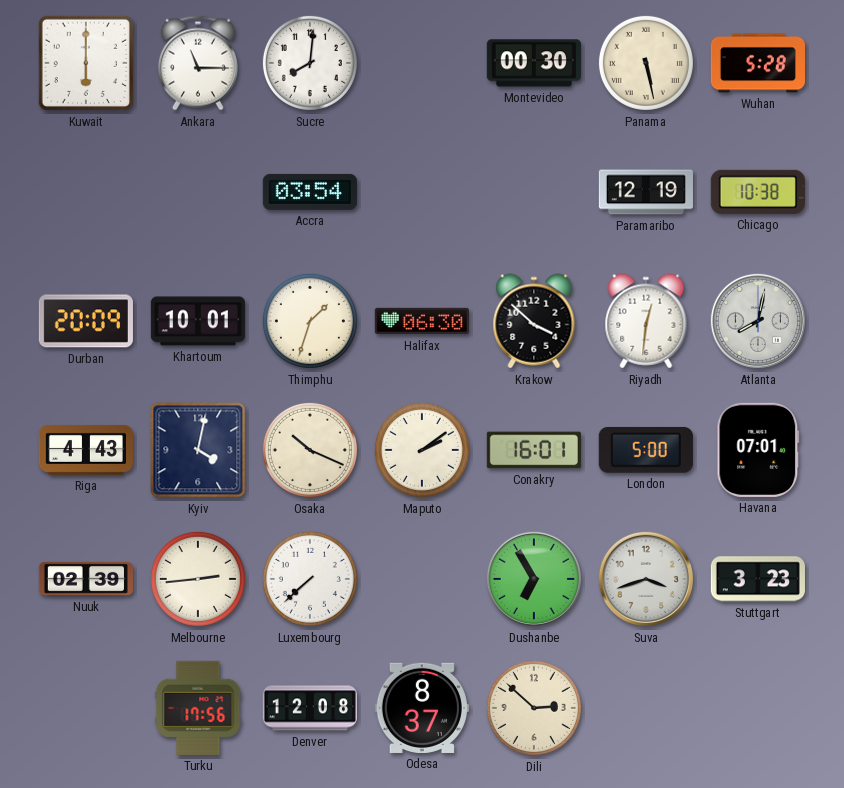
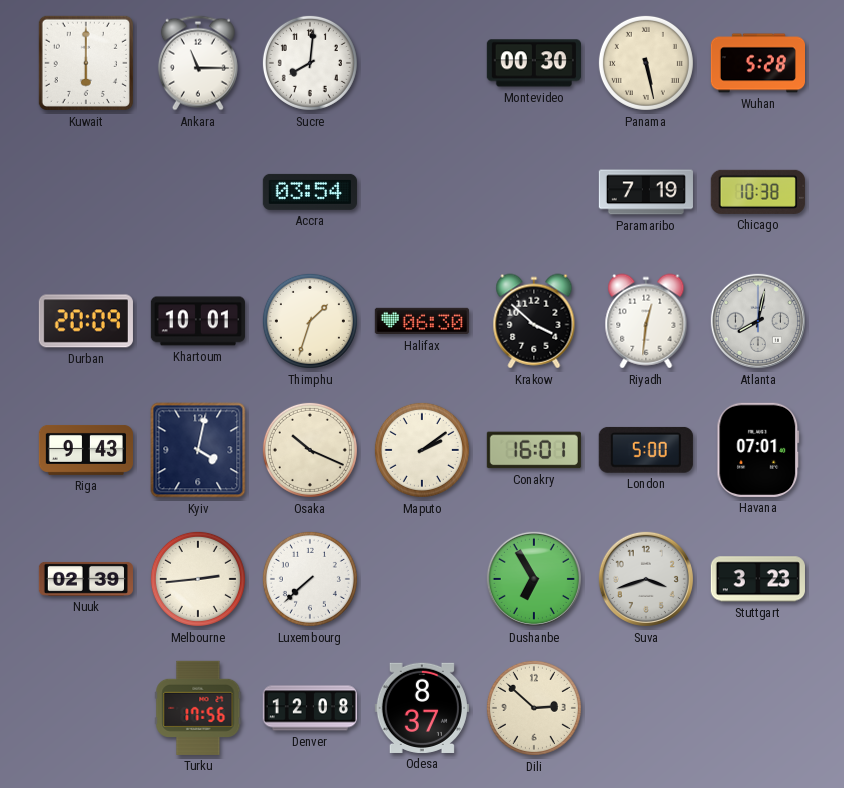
Paramaribo: 12:19 -> 7:19
Riga: 4:43 -> 9:43
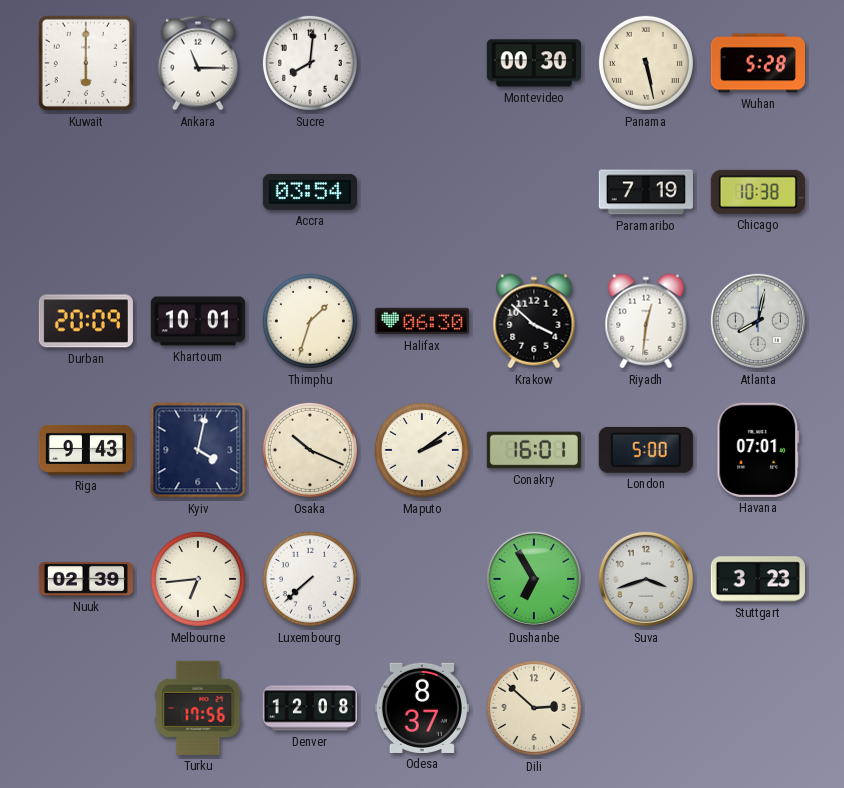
Melbourne: 2:44 -> 6:44
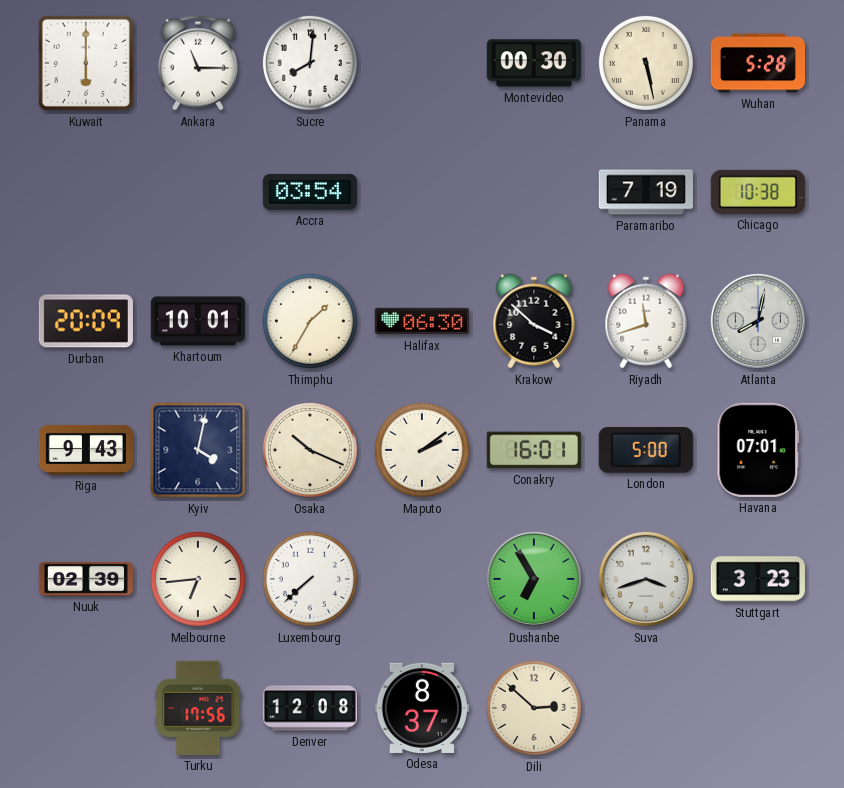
Thimphu: 1:33 -> 1:35
Riyadh: 12:31 -> 11:42
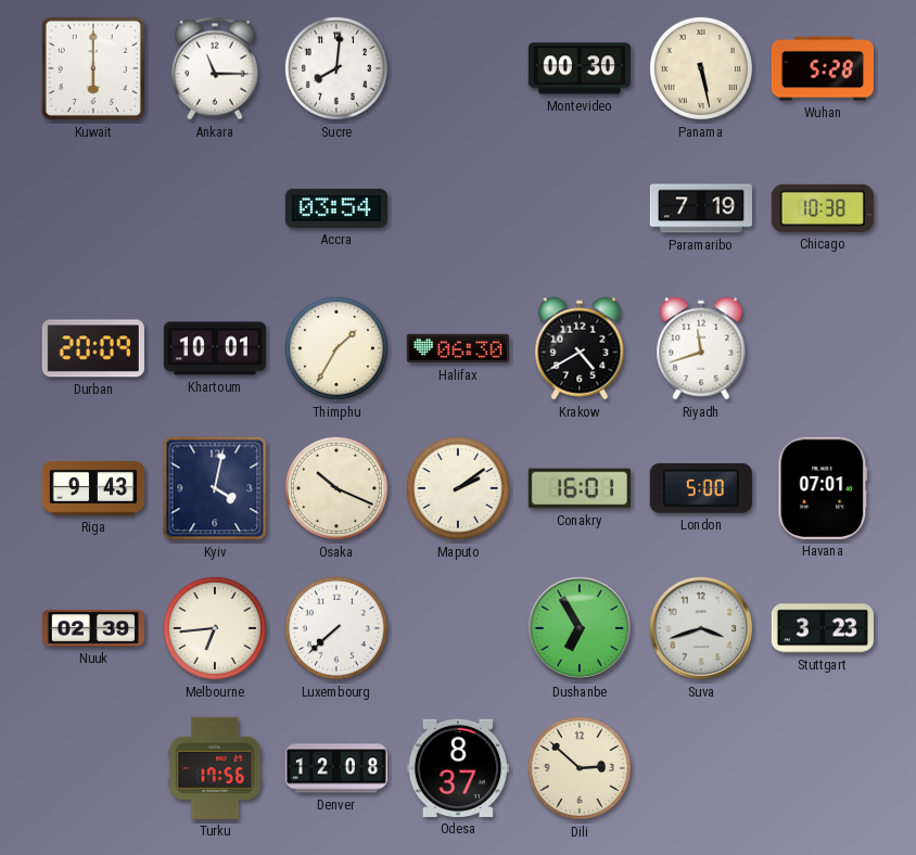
Krakow: 3:52 -> 4:40
Atlanta: 8:02 -> none
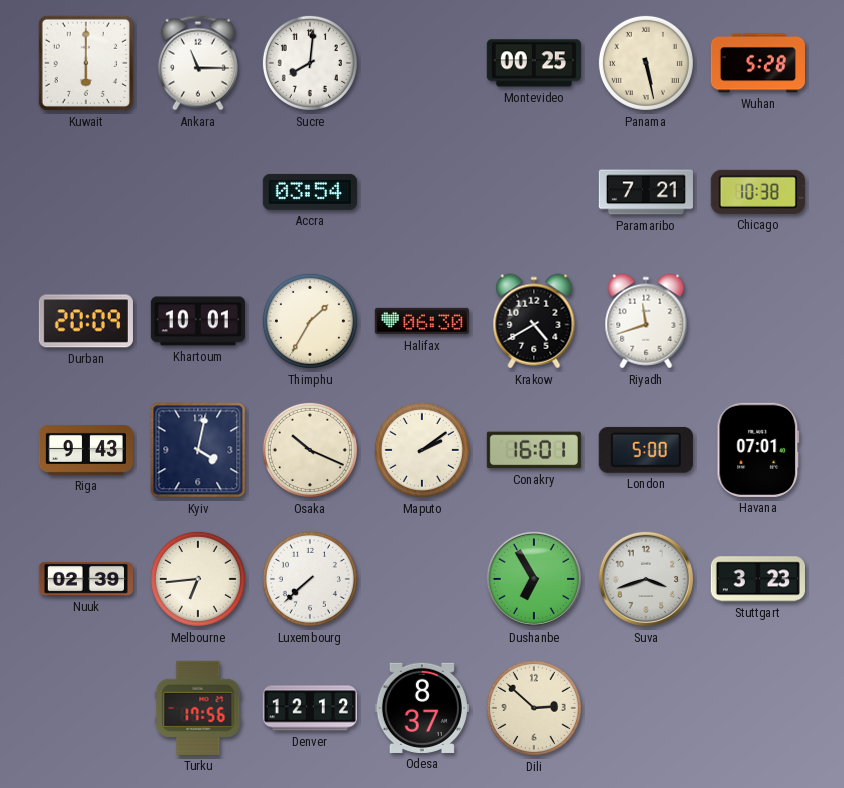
Montevideo: 00:30 -> 00:25
Paramaribo: 7:19 -> 7:21
Denver: 12:08 -> 12:12
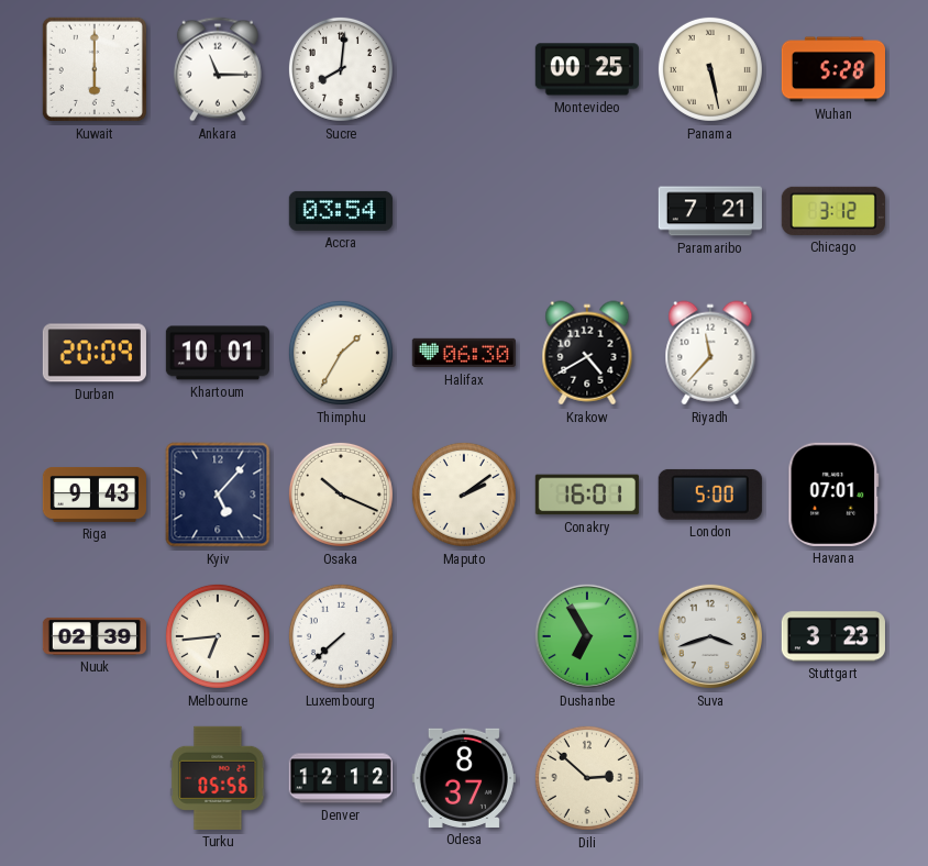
Chicago: 10:38 -> 3:12
Riyadh: 11:42 -> 11:37
Kyiv: 4:02 -> 5:07
Turku: 17:56 -> 05:56
